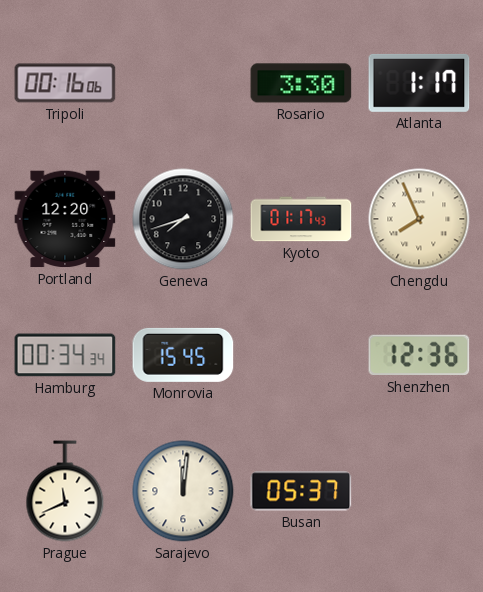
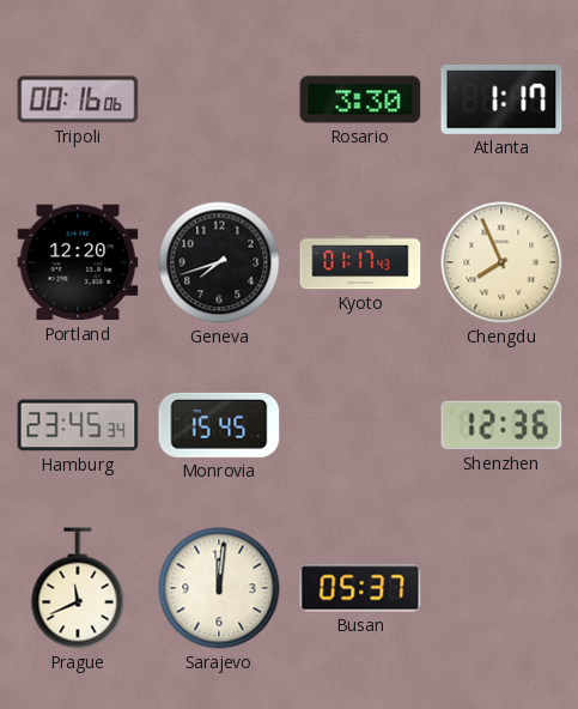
Hamburg: 00:34 -> 23:45
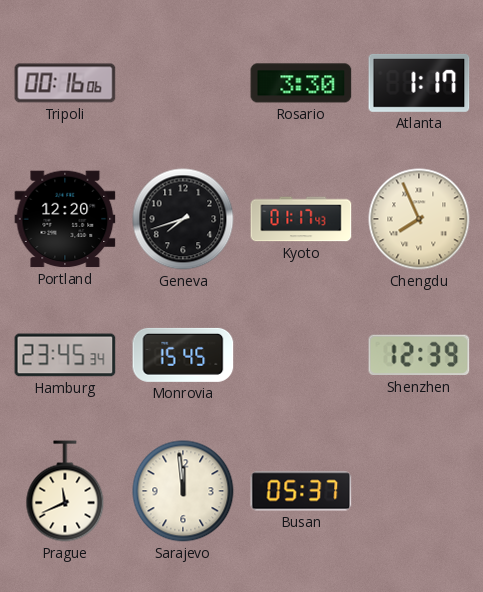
Shenzhen: 12:36 -> 12:39
Sarajevo: 12:01 -> 11:59
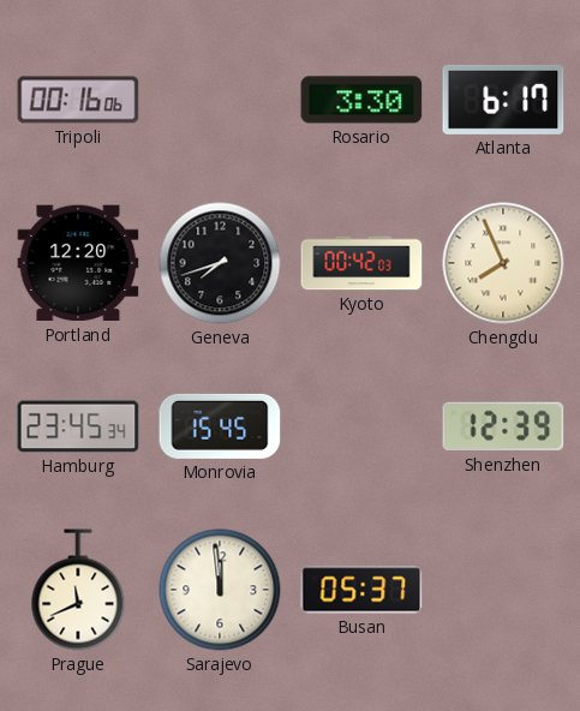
Atlanta: 1:17 -> 6:17
Kyoto: 01:17 -> 00:42
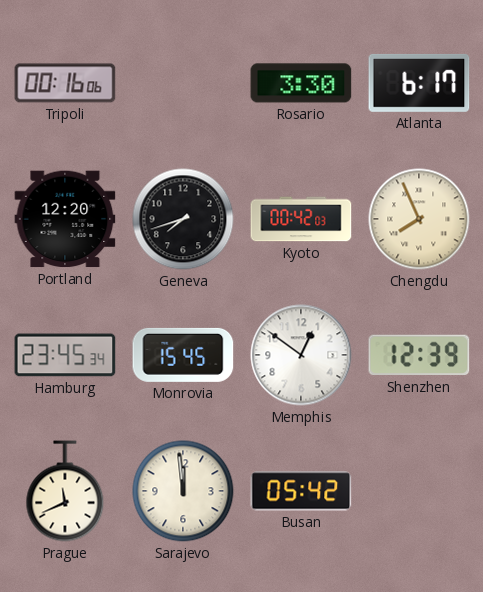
Memphis: none -> 12:51
Busan: 05:37 -> 05:42
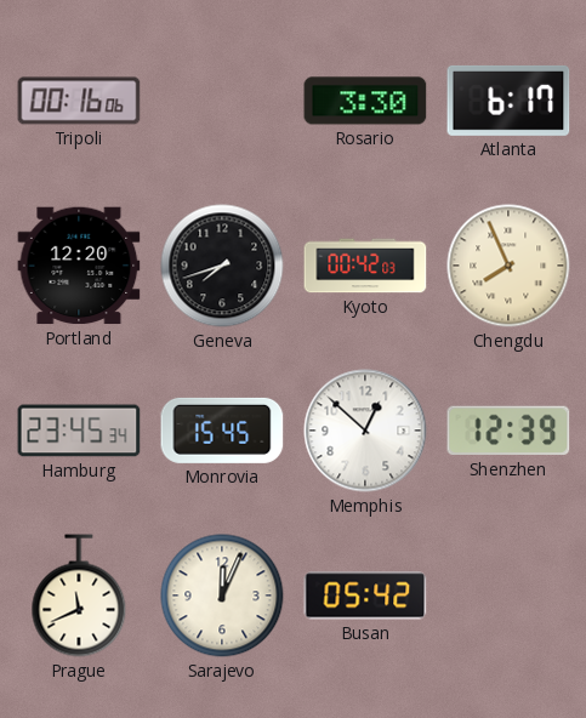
Memphis: 12:51 -> 12:52
Sarajevo: 11:59 -> 12:04
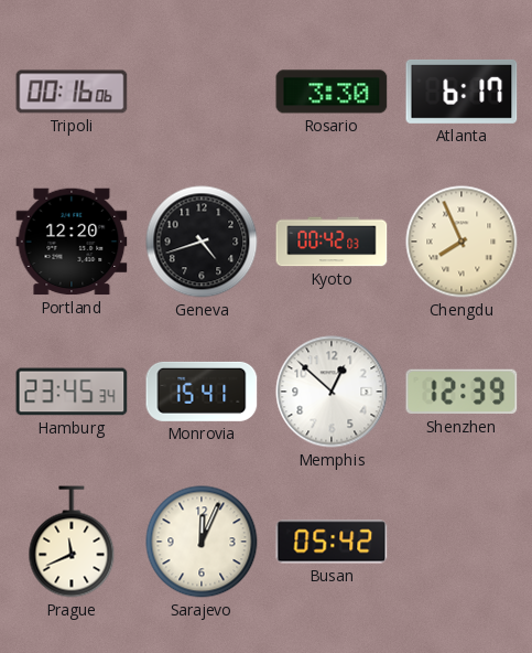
Geneva: 7:42 -> 4:42
Monrovia: 15:45 -> 15:41
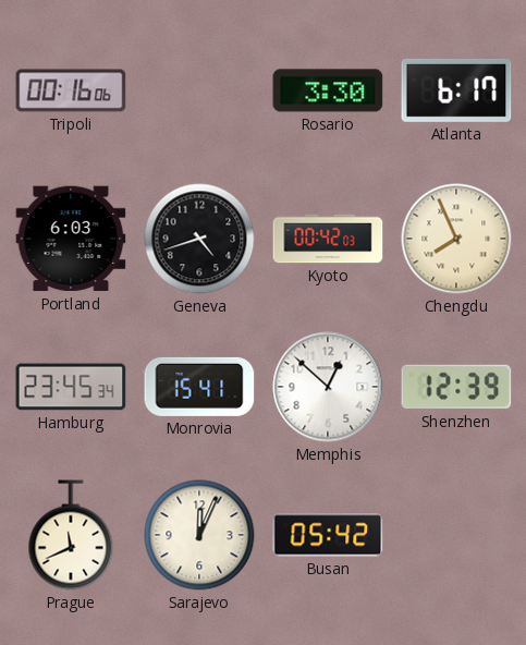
Portland: 12:20 -> 6:03
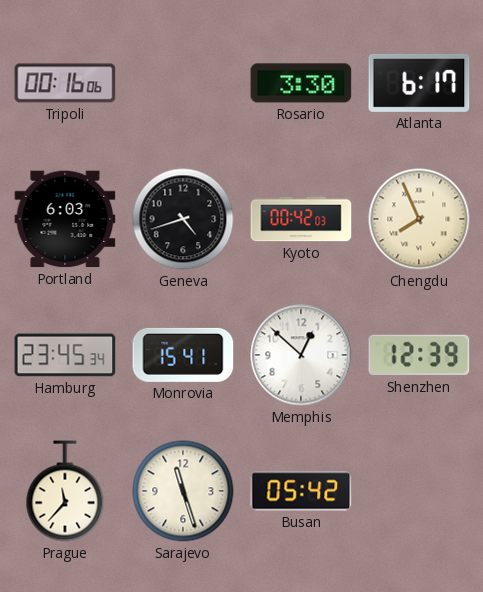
Prague: 11:41 -> 11:37
Sarajevo: 12:04 -> 11:27
